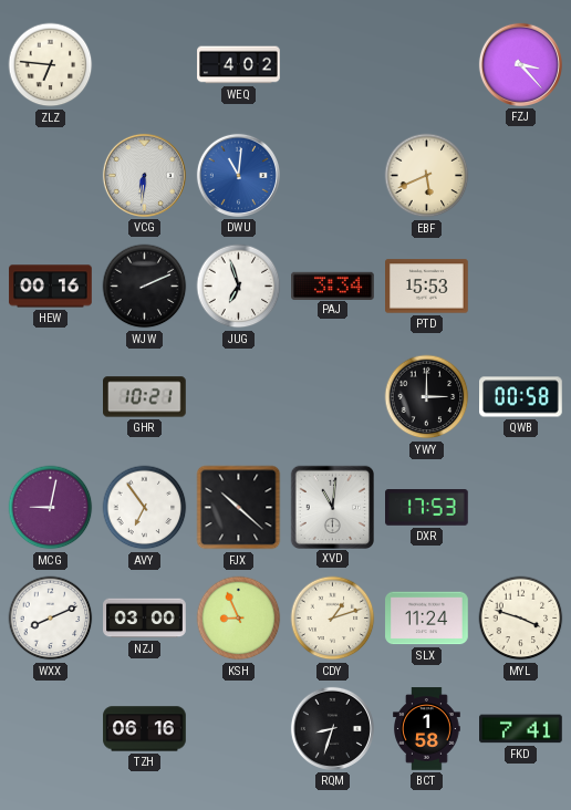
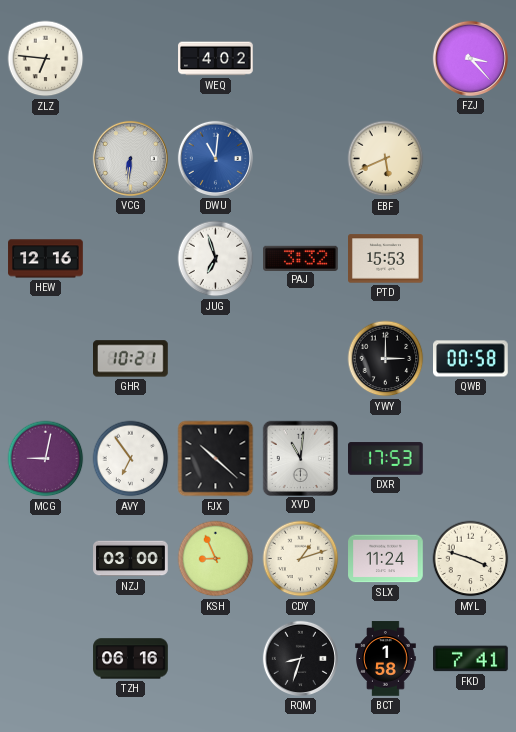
HEW: 00:16 -> 12:16
WJW: 2:11 -> none
PAJ: 3:34 -> 3:32
WXX: 8:11 -> none
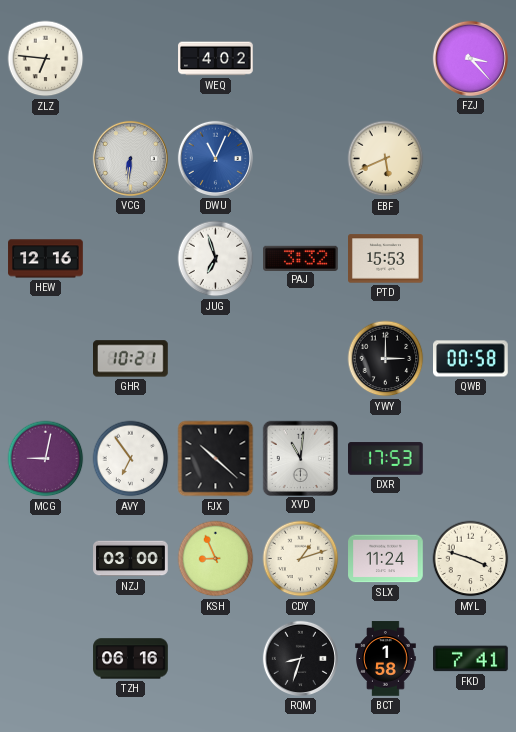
DWU: 11:01 -> 11:04
